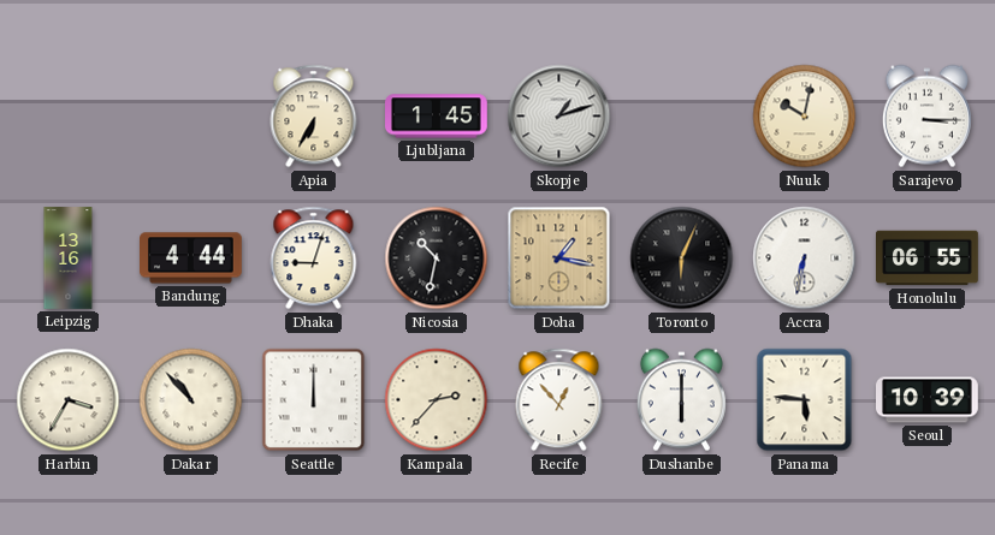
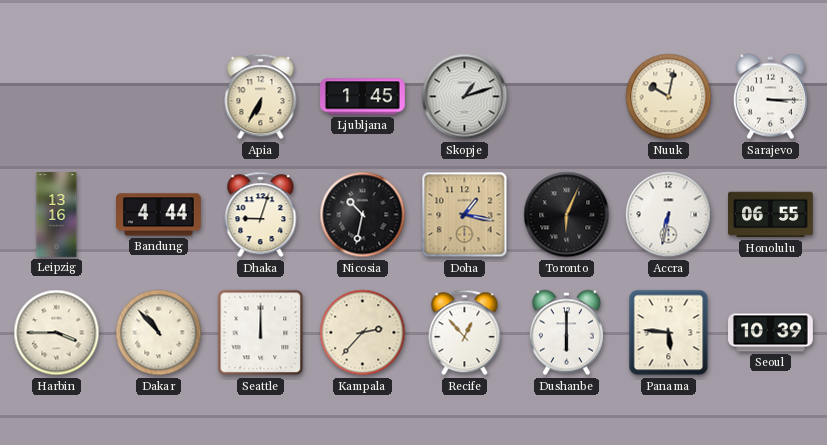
Harbin: 3:35 -> 3:45
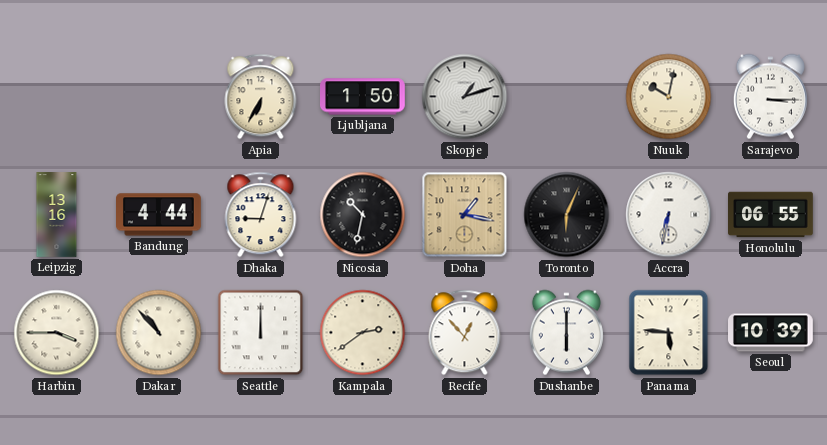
Ljubljana: 1:45 -> 1:50
Kampala: 2:37 -> 2:39
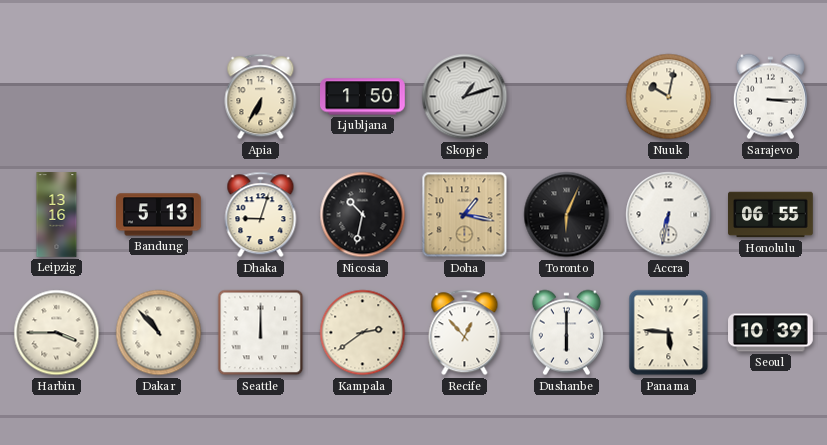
Bandung: 4:44 -> 5:13
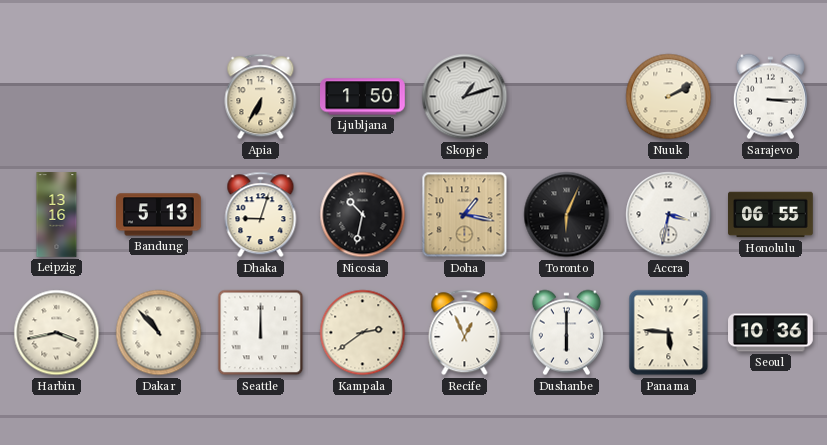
Nuuk: 10:02 -> 2:10
Accra: 6:32 -> 3:32
Harbin: 3:45 -> 3:43
Recife: 12:53 -> 12:56
Seoul: 10:39 -> 10:36
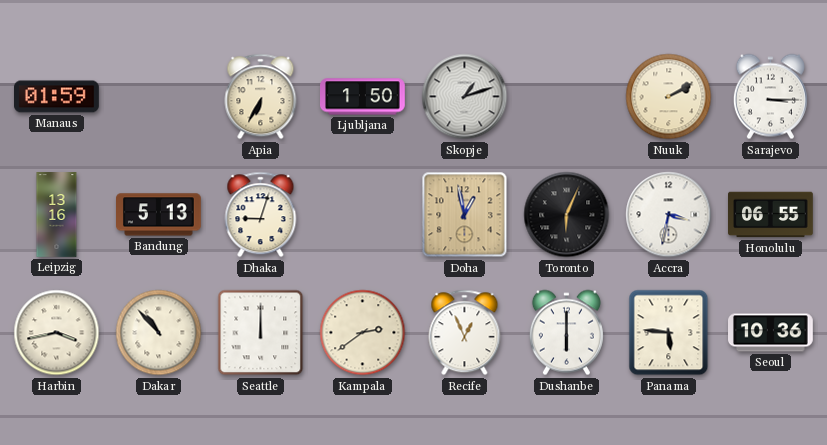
Manaus: none -> 01:59
Nicosia: 10:32 -> none
Doha: 1:17 -> 12:58
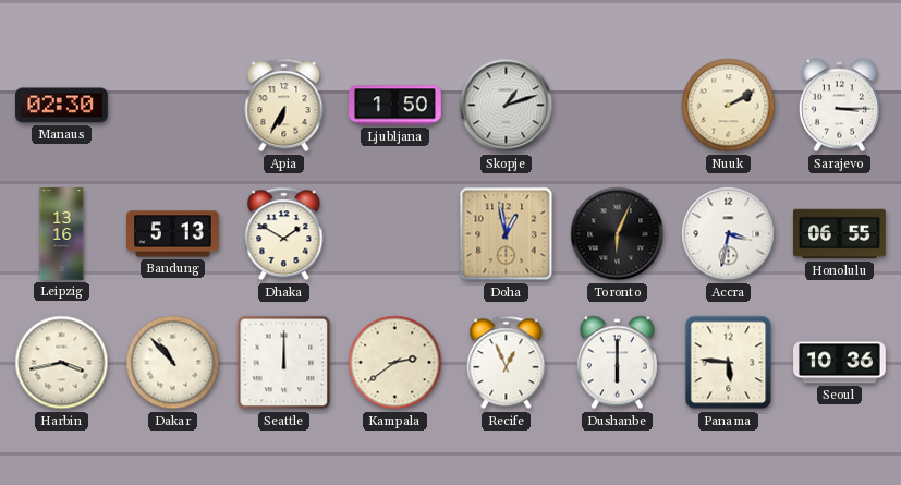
Manaus: 01:59 -> 02:30
Dhaka: 9:03 -> 1:50
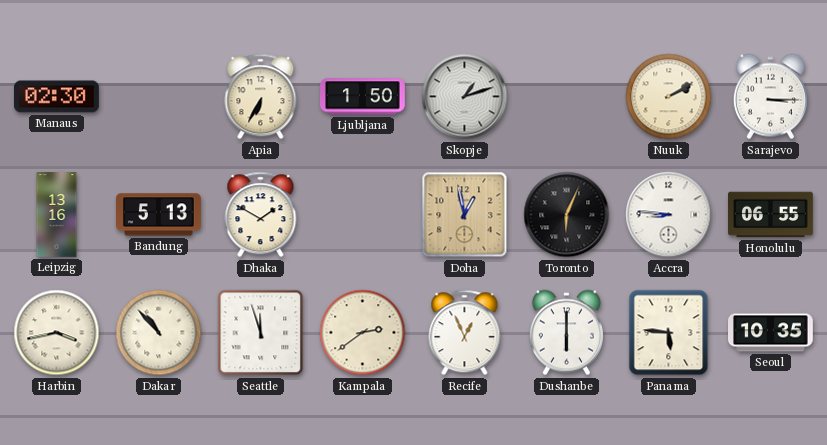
Accra: 3:32 -> 8:46
Seattle: 12:00 -> 11:57
Seoul: 10:36 -> 10:35
